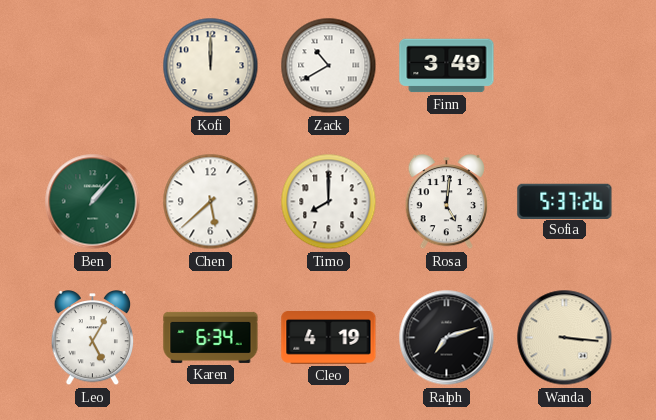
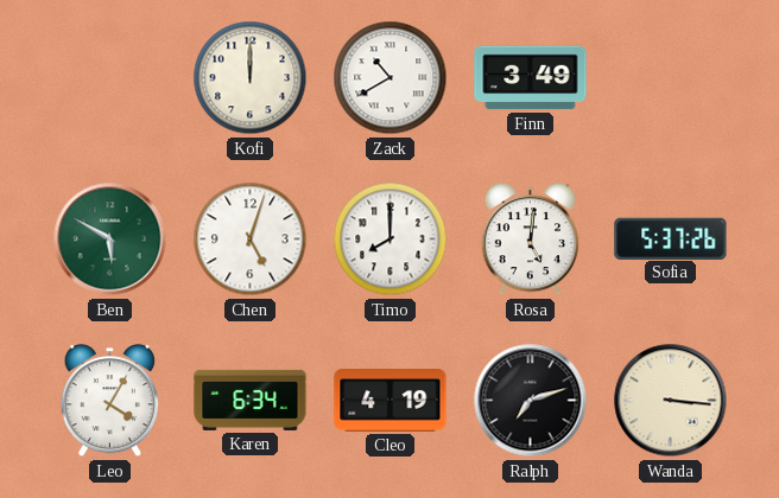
Ben: 1:07 -> 5:50
Chen: 5:38 -> 5:03
Leo: 5:05 -> 4:05
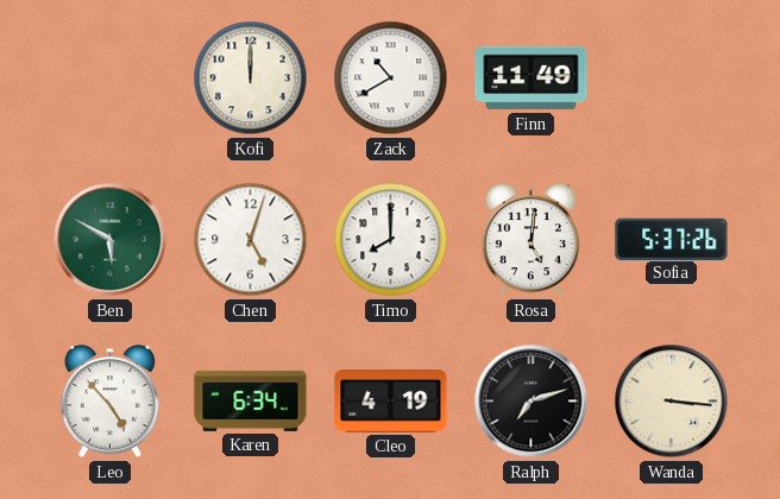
Finn: 3:49 -> 11:49
Leo: 4:05 -> 4:53
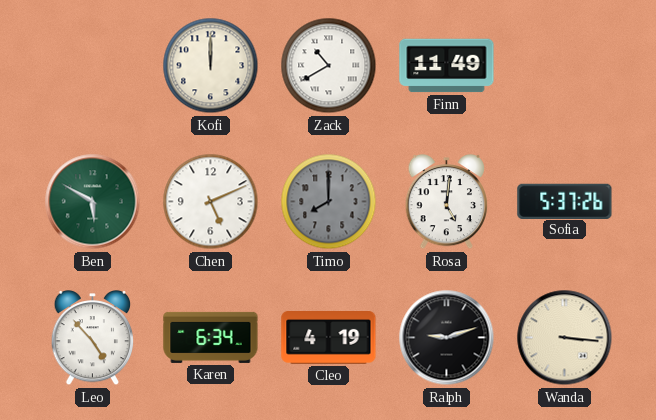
Chen: 5:03 -> 5:11
Timo dial: white -> grey
Ralph: 7:12 -> 9:12
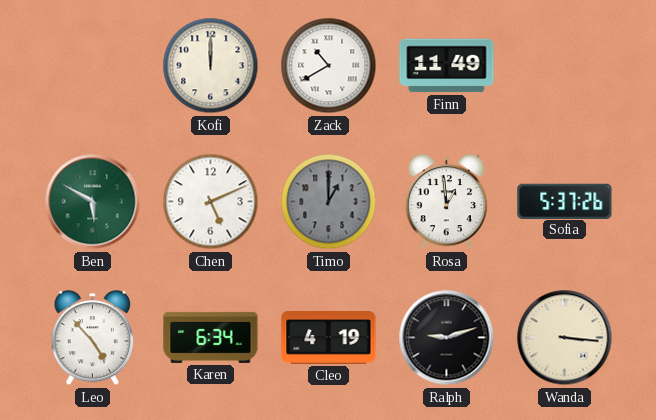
Timo: 8:00 -> 1:00
Rosa: 5:01 -> 12:59
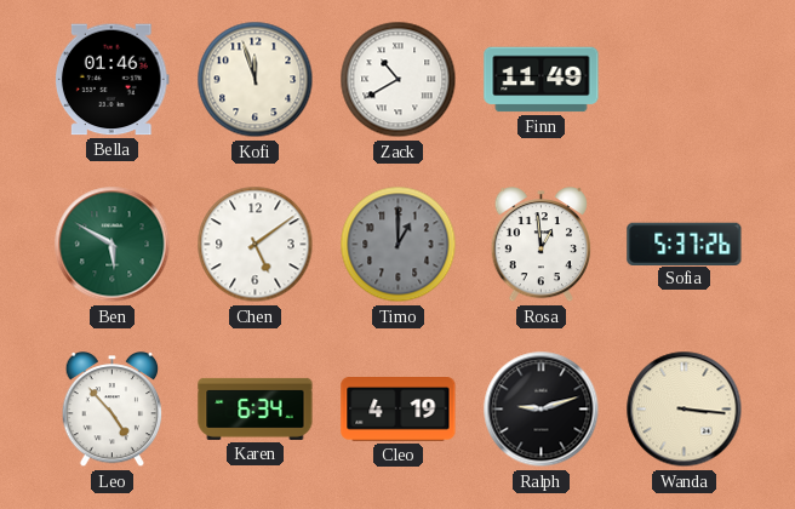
Bella: none -> 01:46
Kofi: 12:00 -> 11:57
Chen: 5:11 -> 5:09
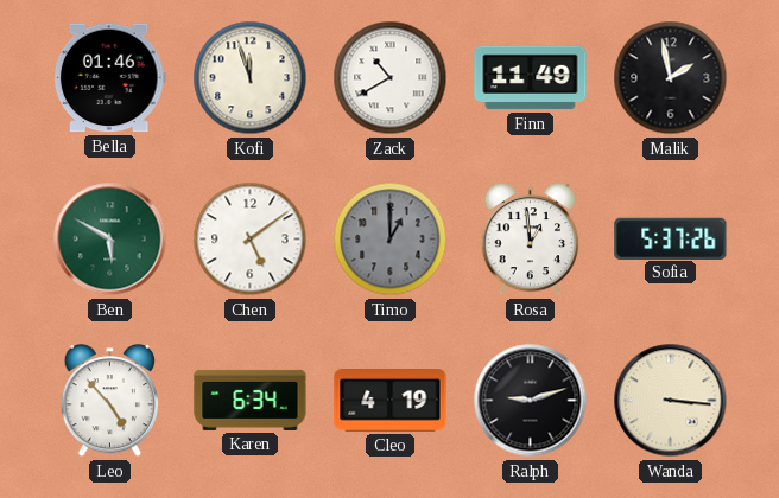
Malik: none -> 1:58
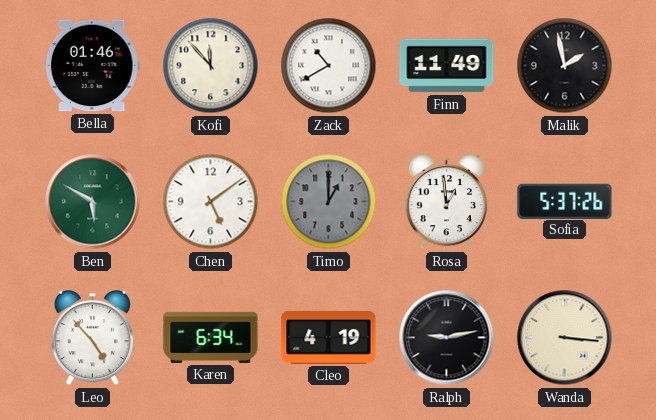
Kofi: 11:57 -> 11:53
Ralph: 9:12 -> 9:13
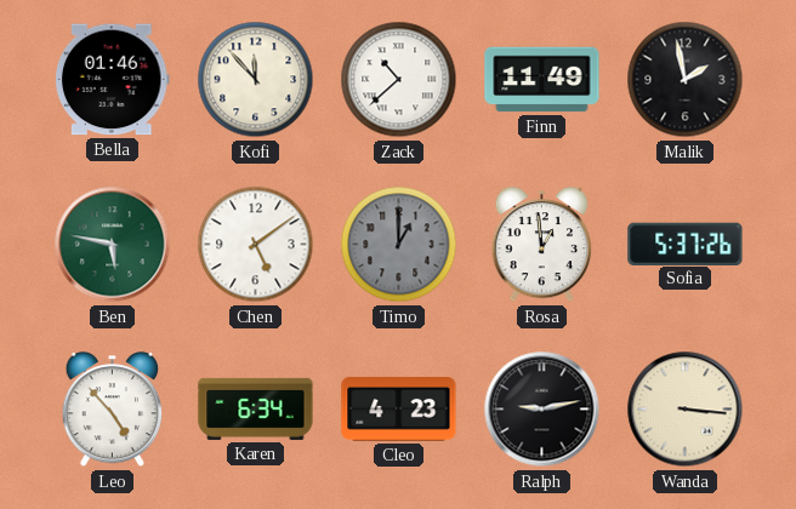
Zack: 10:40 -> 10:38
Ben: 5:50 -> 5:47
Cleo: 4:19 -> 4:23
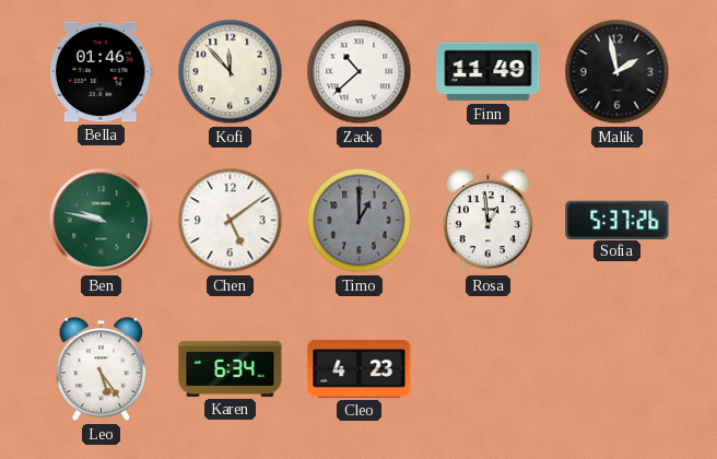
Ben: 5:47 -> 9:47
Leo: 4:53 -> 5:24
Ralph: 9:13 -> none
Wanda: 3:16 -> none
